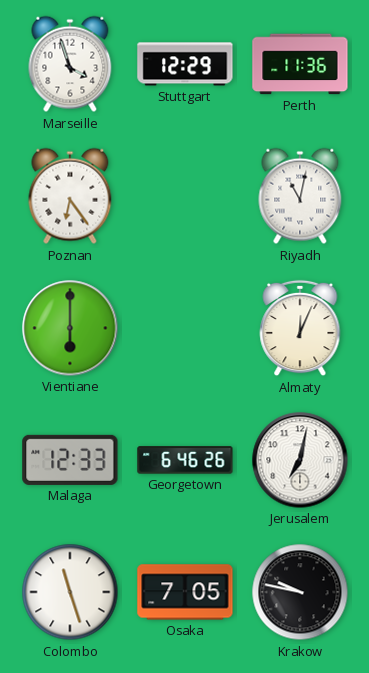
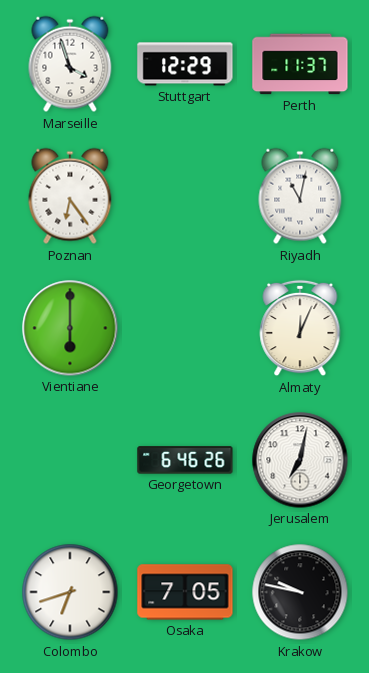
Perth: 11:36 -> 11:37
Malaga: 12:33 -> none
Colombo: 11:27 -> 6:42
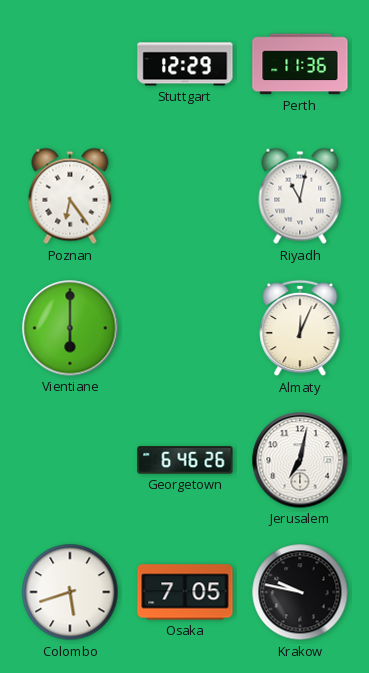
Marseille: 3:57 -> none
Perth: 11:37 -> 11:36
Colombo: 6:42 -> 5:42
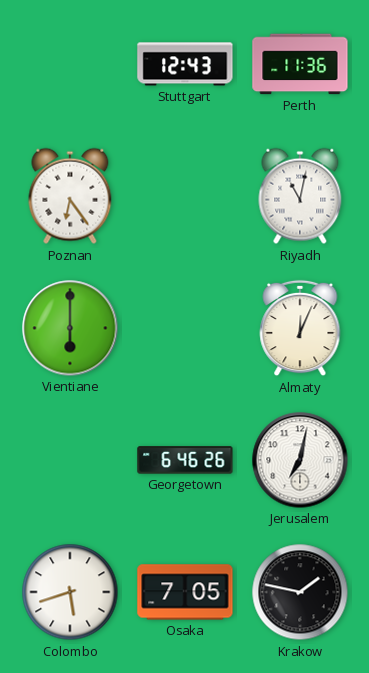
Stuttgart: 12:29 -> 12:43
Krakow: 9:47 -> 1:47
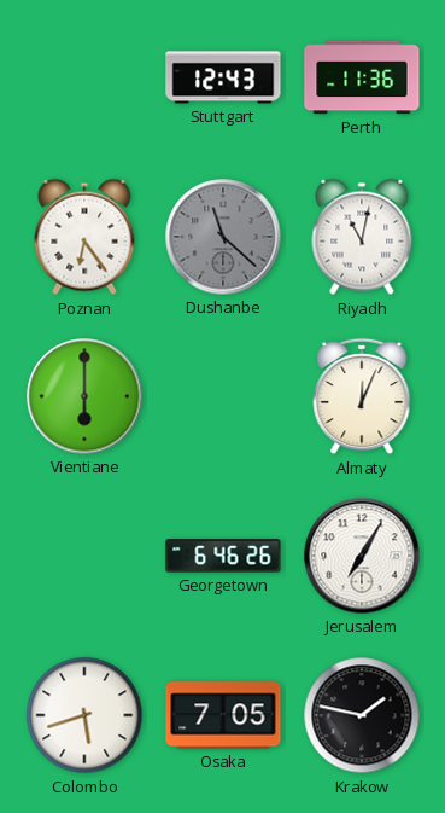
Dushanbe: none -> 11:22
Jerusalem: 7:02 -> 7:05
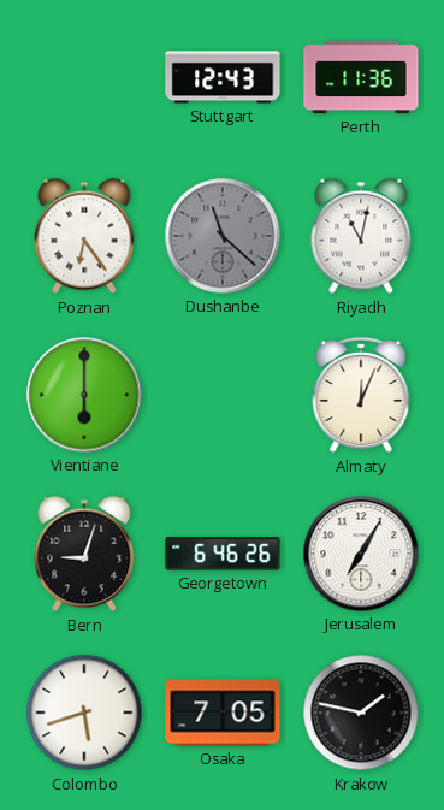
Bern: none -> 9:03
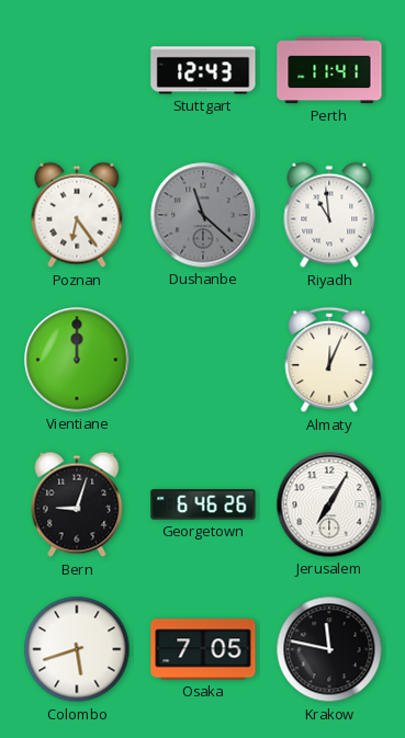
Perth: 11:36 -> 11:41
Riyadh: 11:02 -> 10:59
Vientiane: 6:00 -> 12:00
Krakow: 1:47 -> 11:47
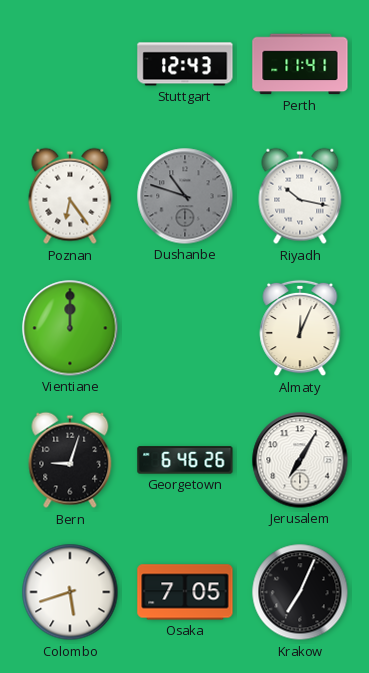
Dushanbe: 11:22 -> 10:48
Riyadh: 10:59 -> 10:17
Krakow: 11:47 -> 7:04
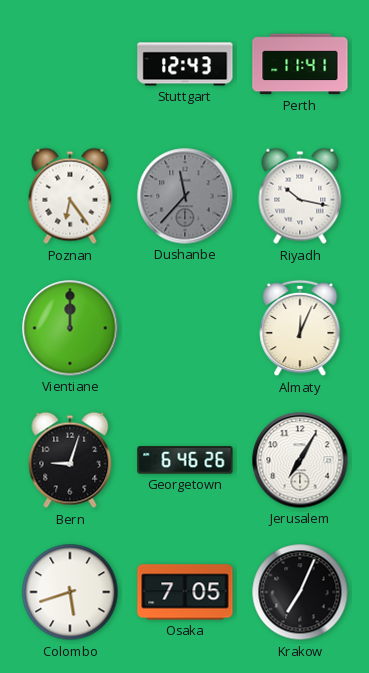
Dushanbe: 10:48 -> 11:37
